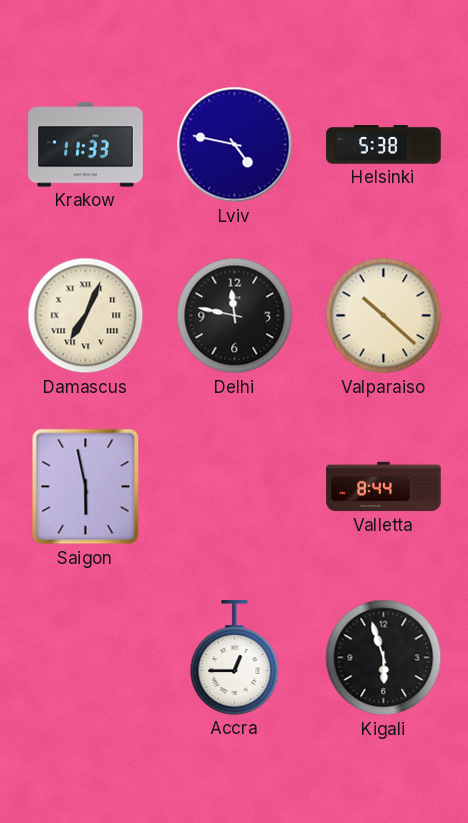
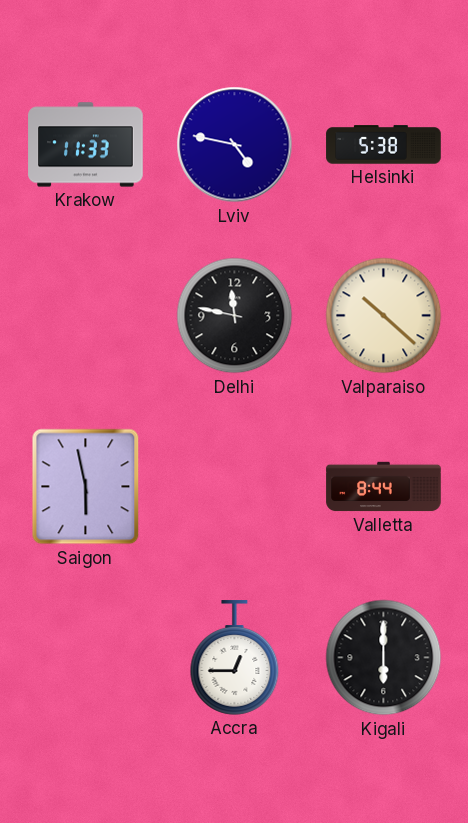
Damascus: 7:04 -> none
Kigali: 5:57 -> 6:00
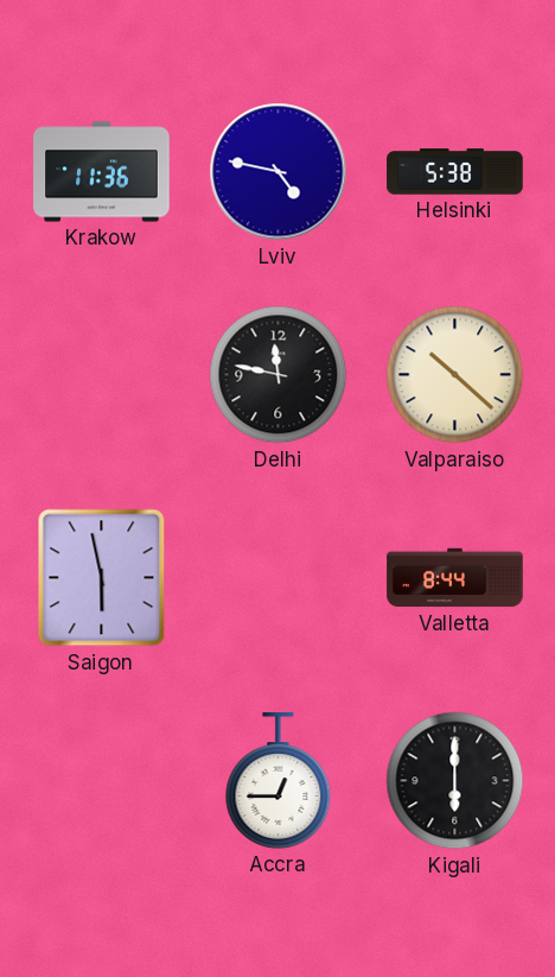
Krakow: 11:33 -> 11:36
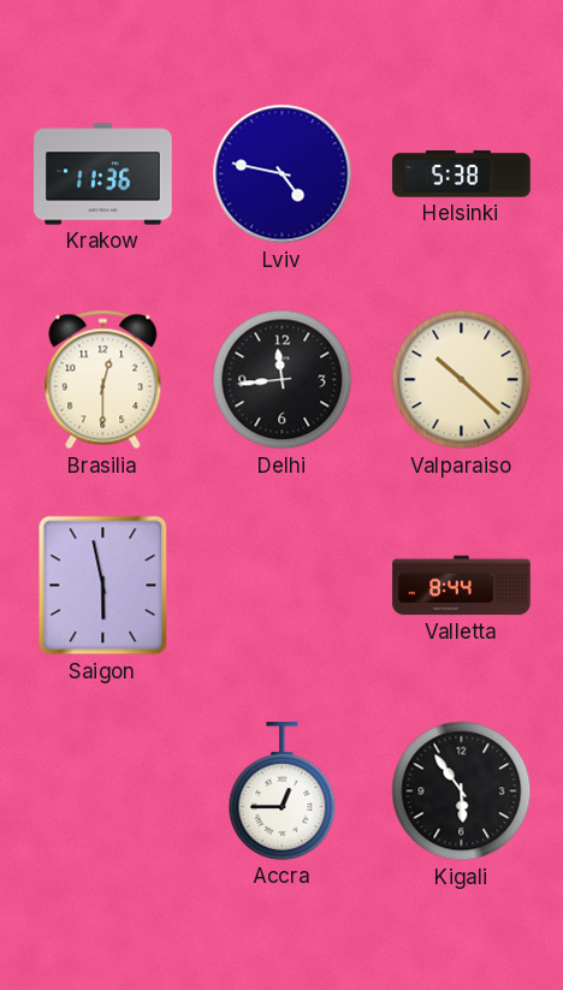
Brasilia: none -> 12:30
Delhi: 11:47 -> 11:44
Kigali: 6:00 -> 5:54
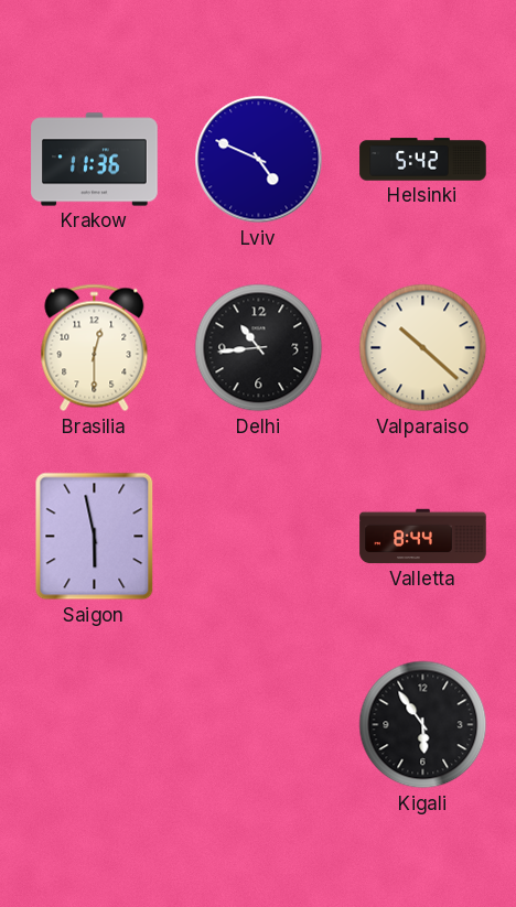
Lviv: 4:47 -> 4:49
Helsinki: 5:38 -> 5:42
Delhi: 11:44 -> 10:44
Accra: 12:45 -> none
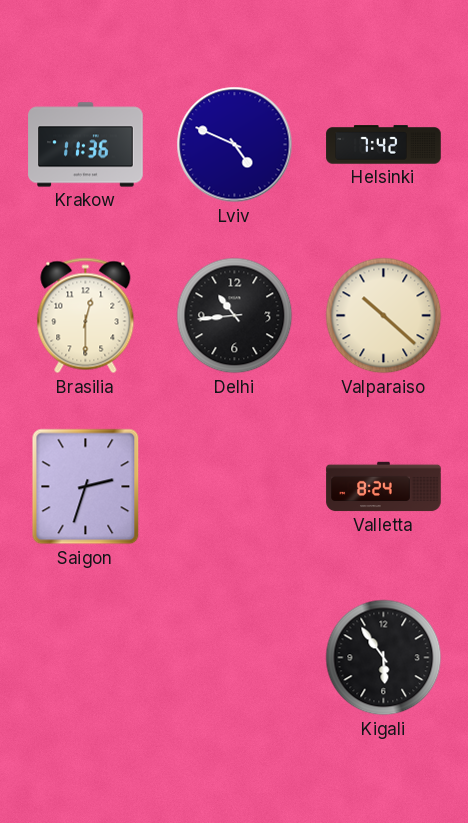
Helsinki: 5:42 -> 7:42
Saigon: 5:58 -> 2:33
Valletta: 8:44 -> 8:24
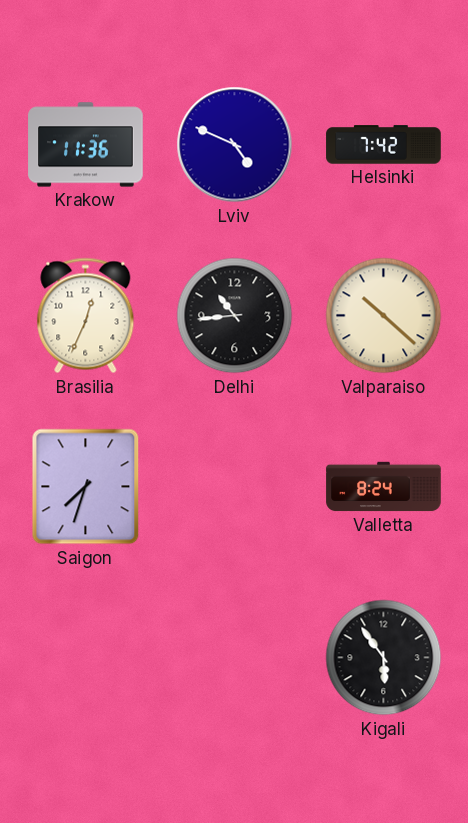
Brasilia: 12:30 -> 12:34
Saigon: 2:33 -> 7:33
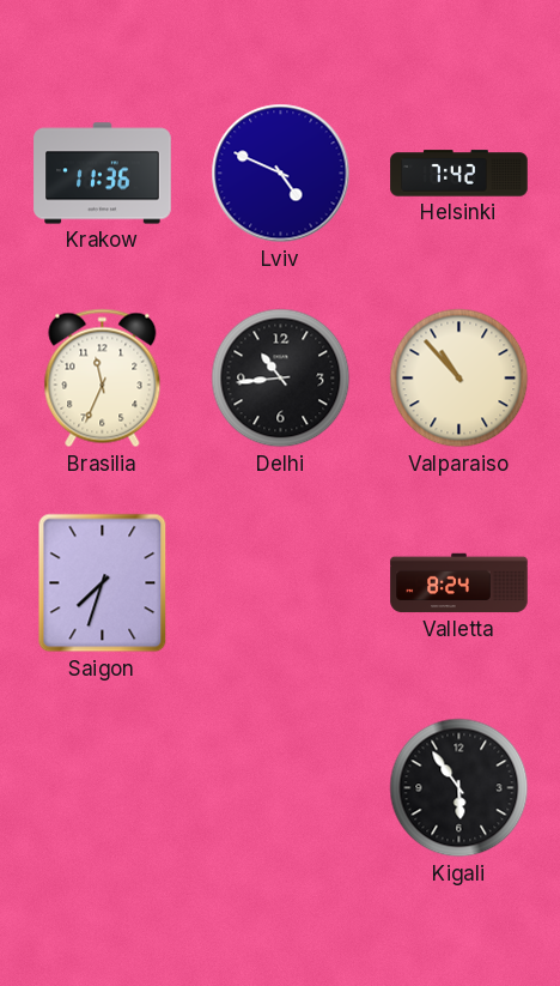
Brasilia: 12:34 -> 11:34
Valparaiso: 10:22 -> 10:53
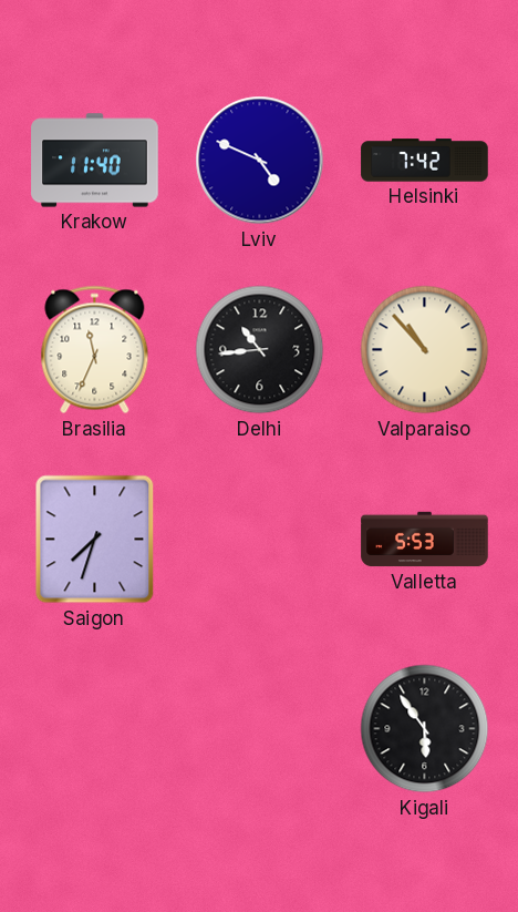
Krakow: 11:36 -> 11:40
Valletta: 8:24 -> 5:53
